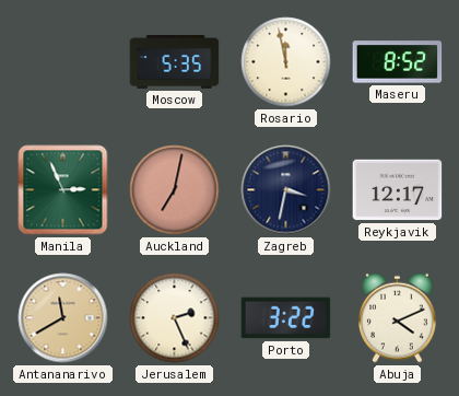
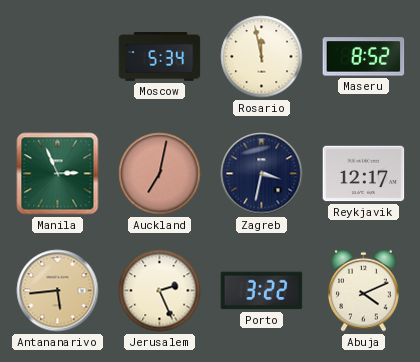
Moscow: 5:35 -> 5:34
Antananarivo: 11:40 -> 5:44
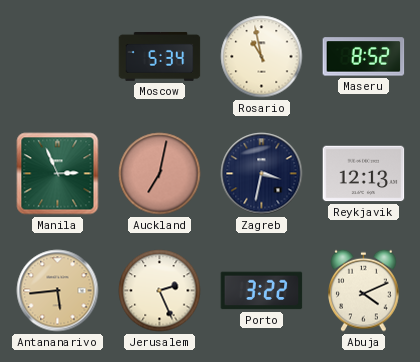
Rosario: 11:58 -> 10:58
Reykjavik: 12:17 -> 12:13
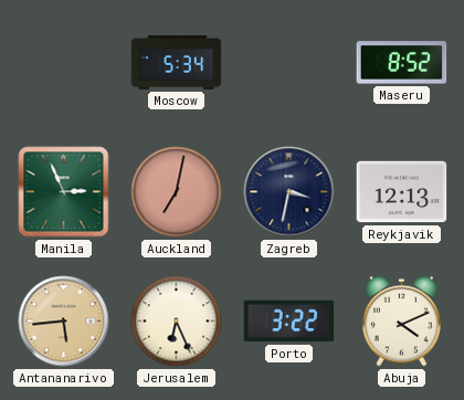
Rosario: 10:58 -> none
Jerusalem: 2:26 -> 6:26
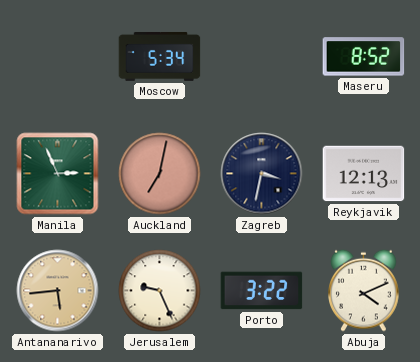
Jerusalem: 6:26 -> 9:26
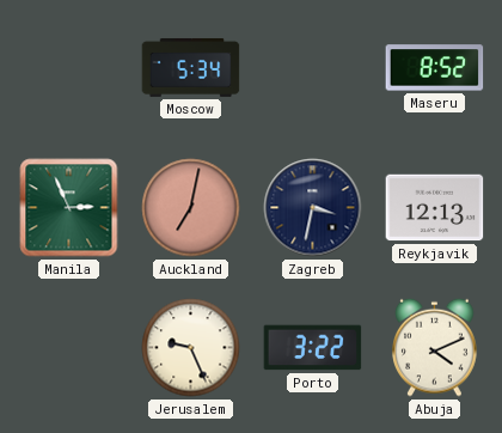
Antananarivo: 5:44 -> none
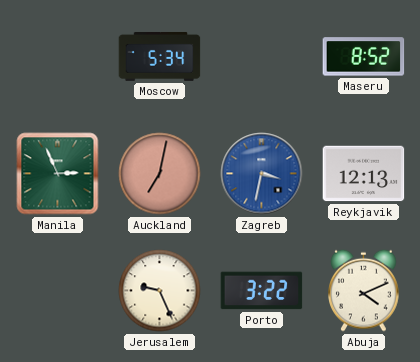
Zagreb dial: navy -> blue
